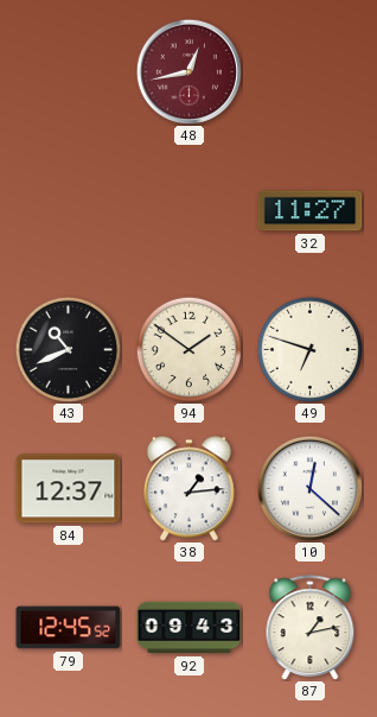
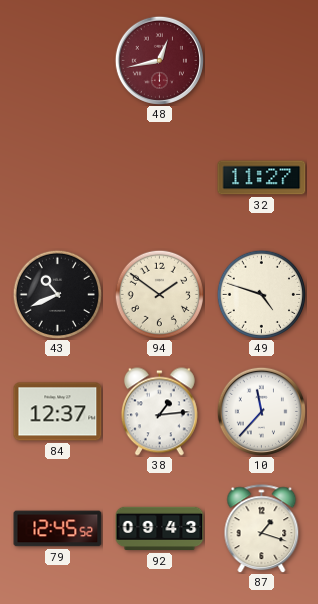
49: 6:48 -> 4:48
10: 12:22 -> 11:37
87: 1:13 -> 1:18
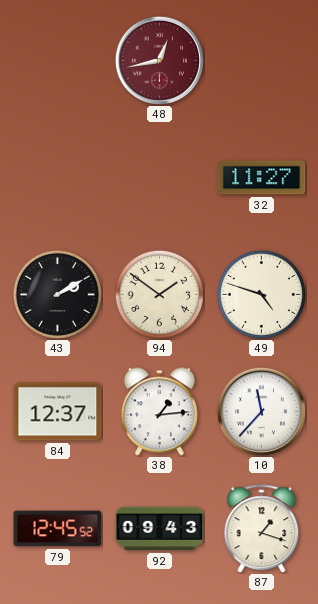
43: 10:41 -> 2:10
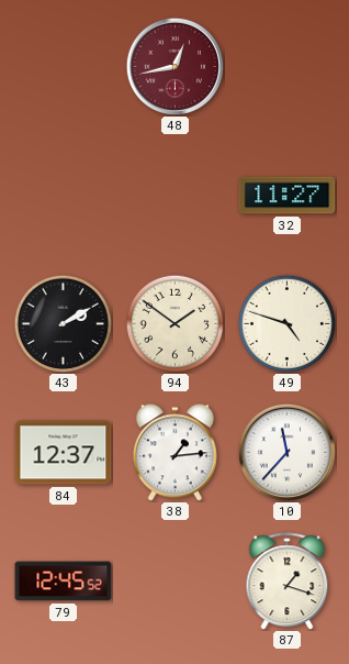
92: 09:43 -> none
